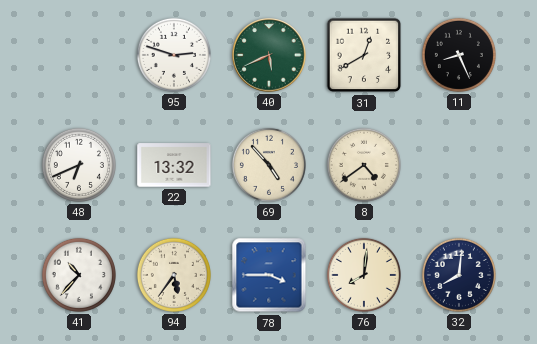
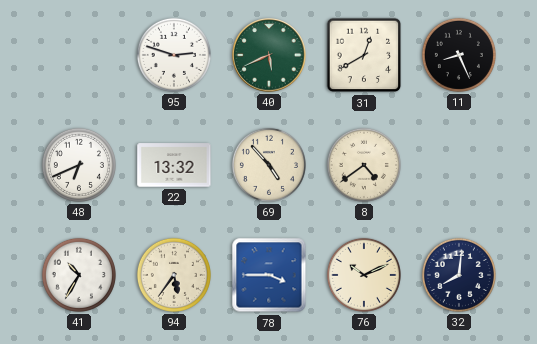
41: 10:37 -> 10:35
76: 8:01 -> 10:11
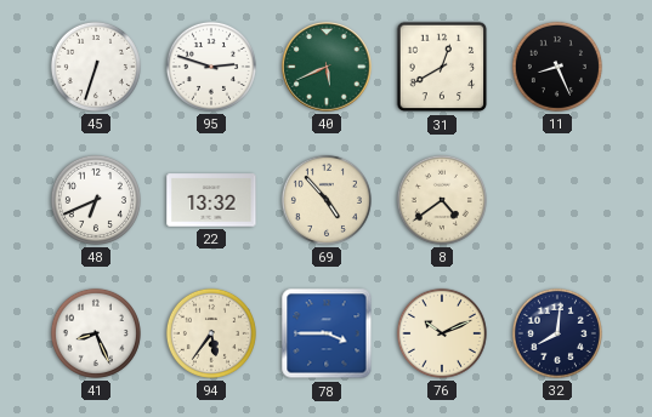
45: none -> 6:33
41: 10:35 -> 8:26
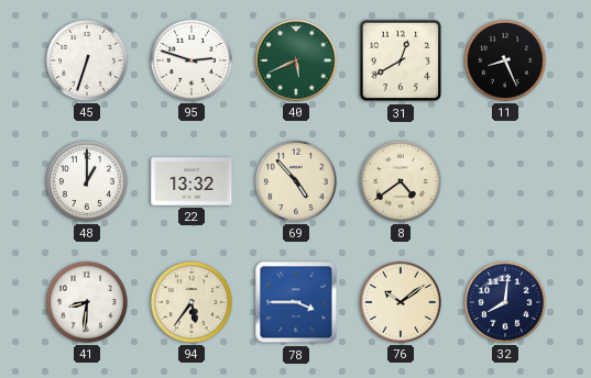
48: 6:41 -> 1:00
41: 8:26 -> 8:31
76: 10:11 -> 10:09
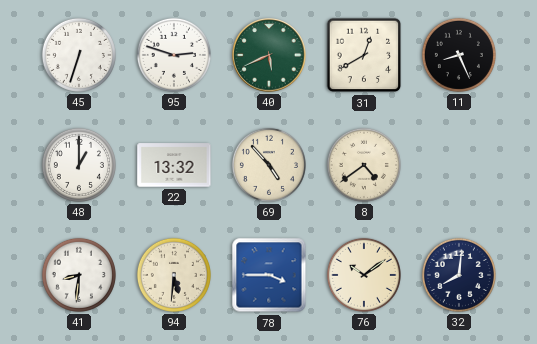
94: 5:36 -> 5:31
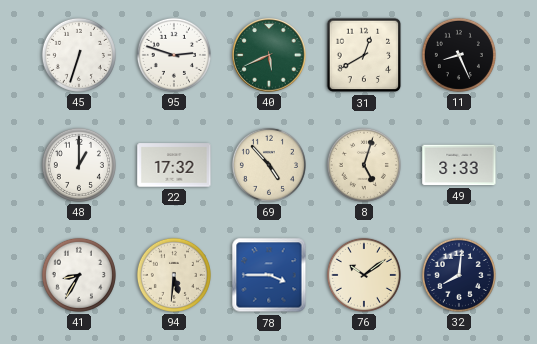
22: 13:32 -> 17:32
8: 4:39 -> 5:03
49: none -> 3:33
41: 8:31 -> 8:35
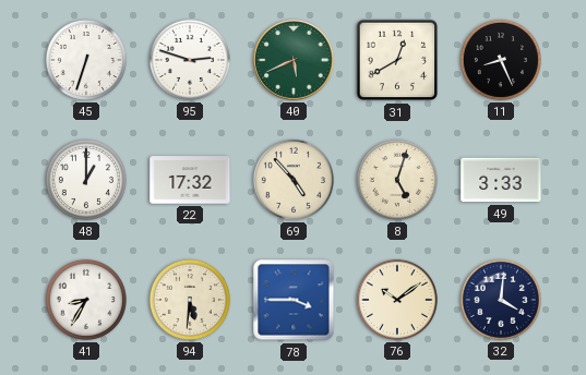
32: 8:01 -> 4:01
